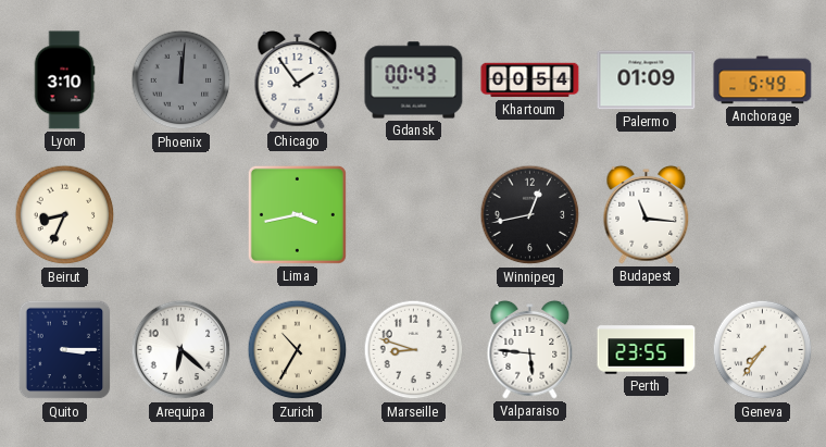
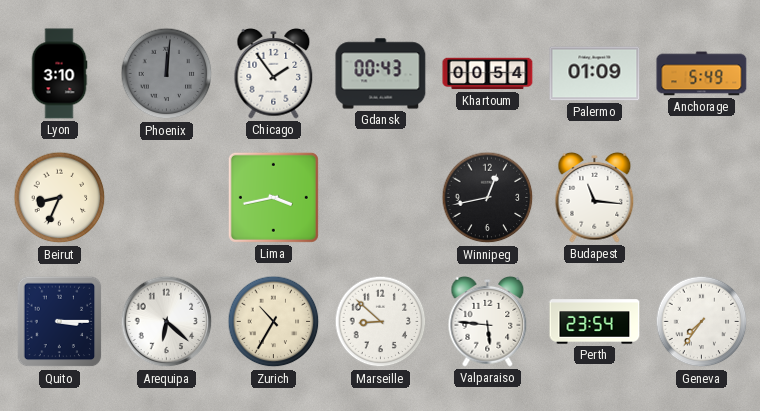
Marseille: 8:48 -> 8:52
Perth: 23:55 -> 23:54
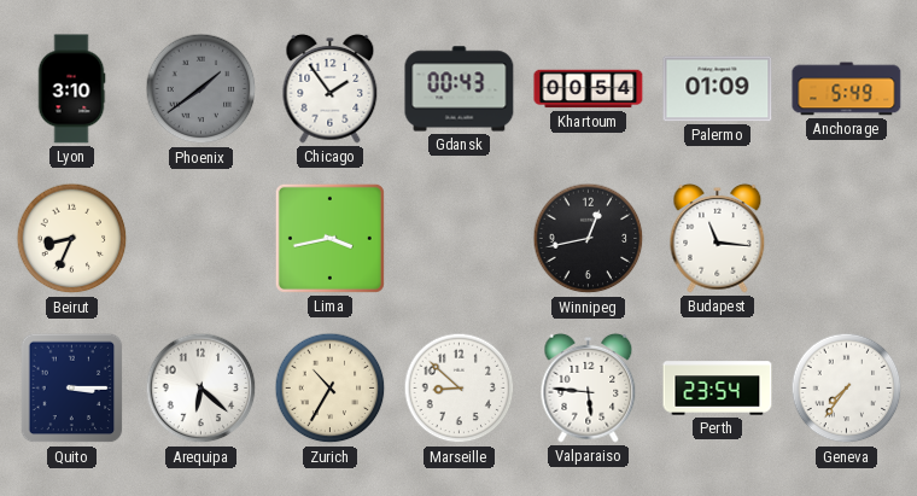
Phoenix: 12:01 -> 1:39
